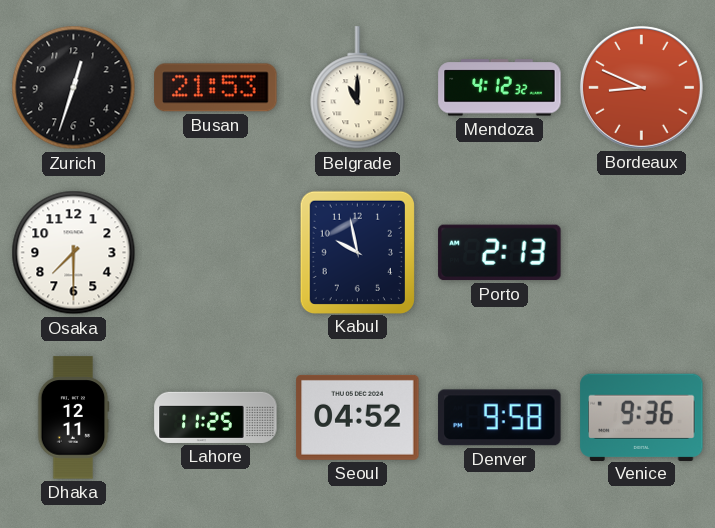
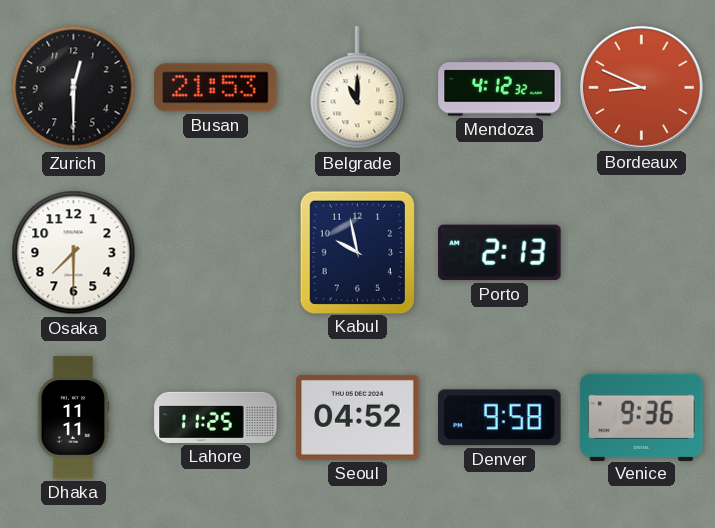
Zurich: 12:33 -> 12:30
Dhaka: 12:11 -> 11:11
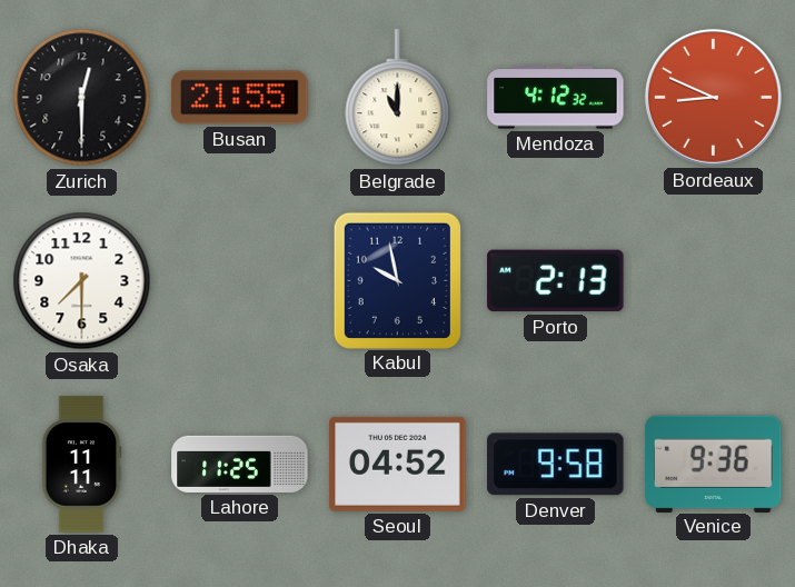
Busan: 21:53 -> 21:55
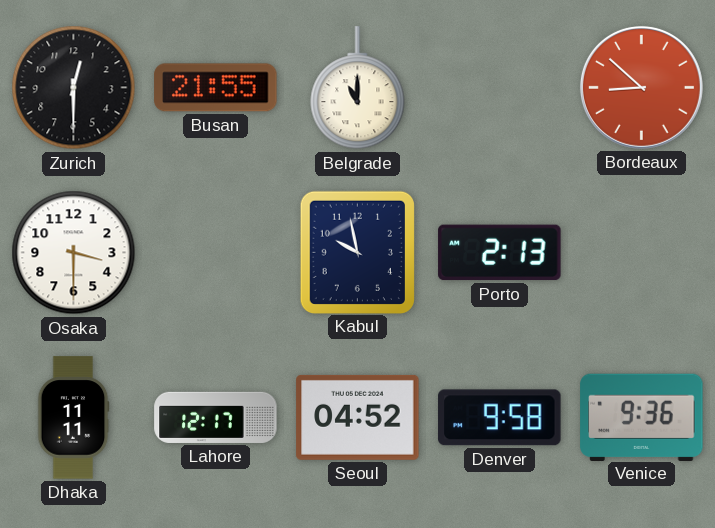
Mendoza: 4:12 -> none
Bordeaux: 8:49 -> 8:52
Osaka: 7:30 -> 3:30
Lahore: 11:25 -> 12:17
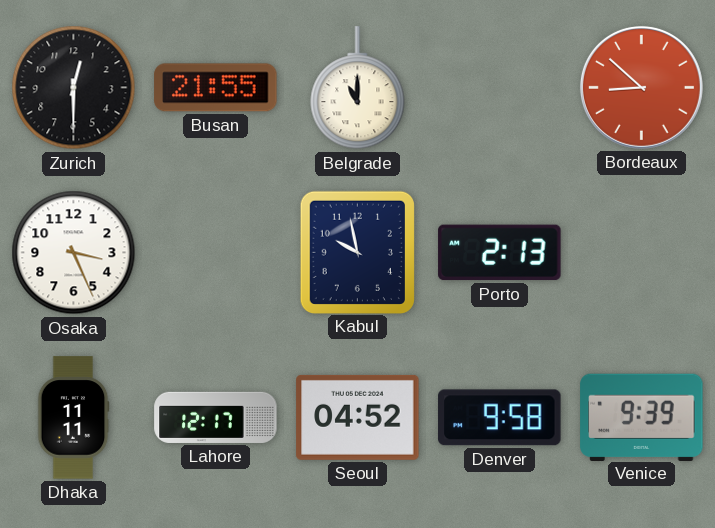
Osaka: 3:30 -> 3:26
Venice: 9:36 -> 9:39
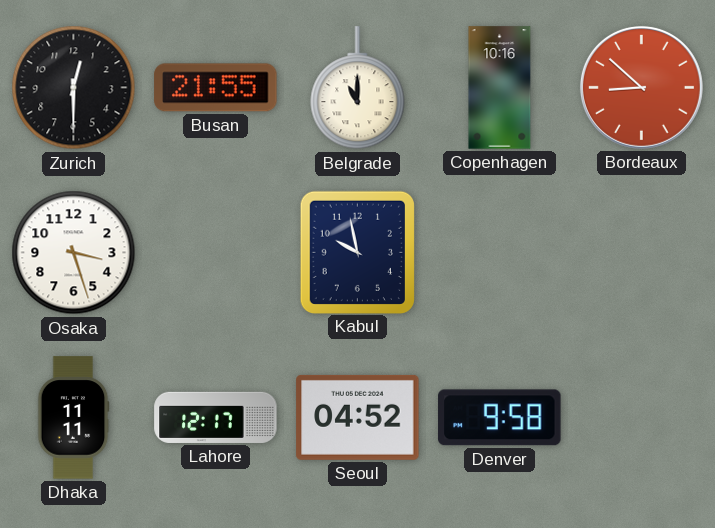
Copenhagen: none -> 10:16
Osaka: 3:26 -> 3:27
Porto: 2:13 -> none
Venice: 9:39 -> none
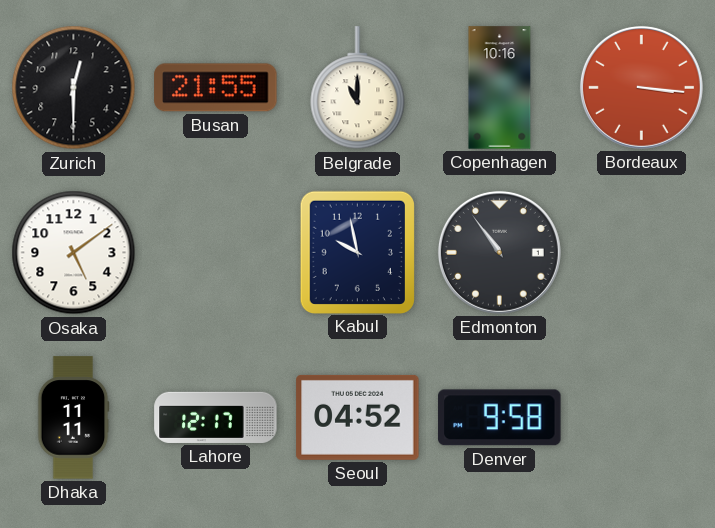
Bordeaux: 8:52 -> 3:16
Osaka: 3:27 -> 5:09
Edmonton: none -> 10:54
